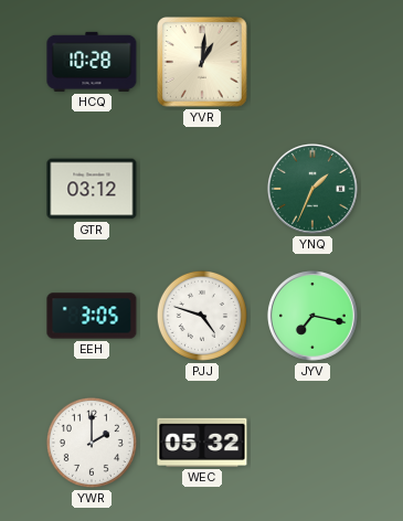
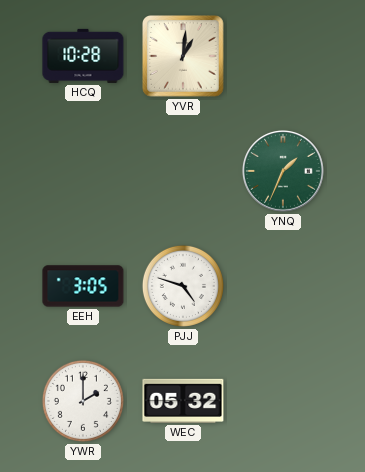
GTR: 03:12 -> none
JYV: 7:17 -> none
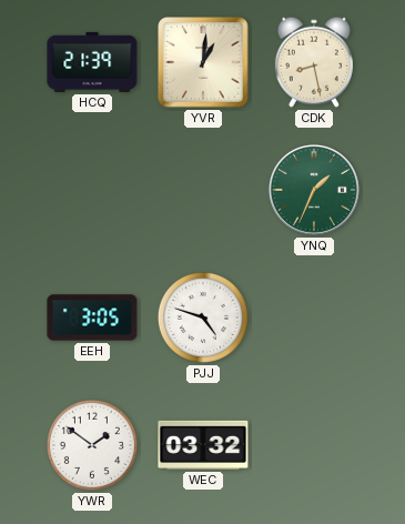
HCQ: 10:28 -> 21:39
CDK: none -> 8:28
YWR: 2:00 -> 1:51
WEC: 05:32 -> 03:32
